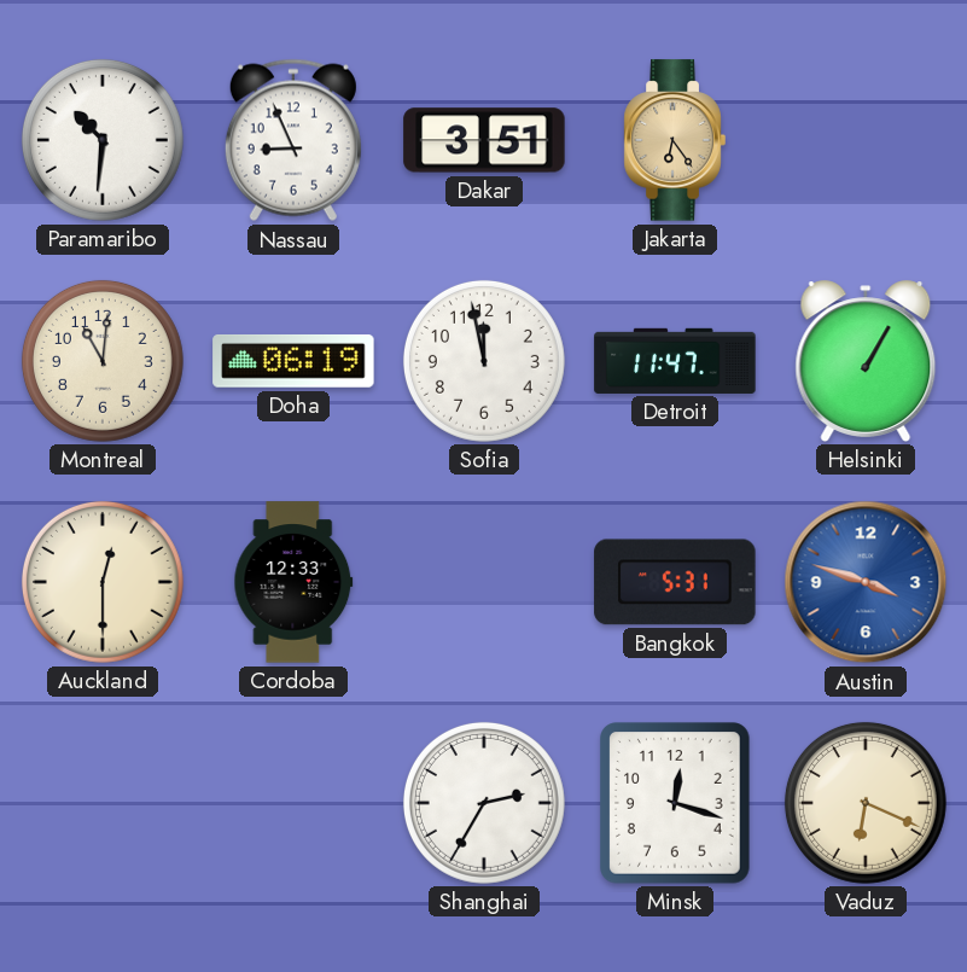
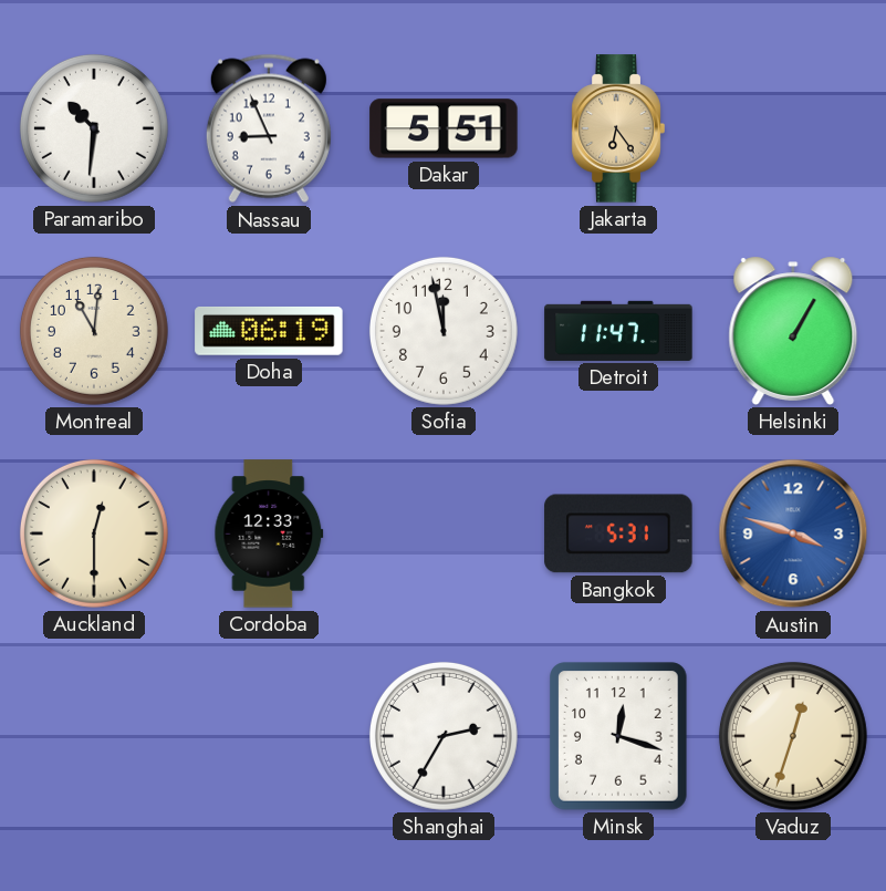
Dakar: 3:51 -> 5:51
Vaduz: 6:19 -> 12:33
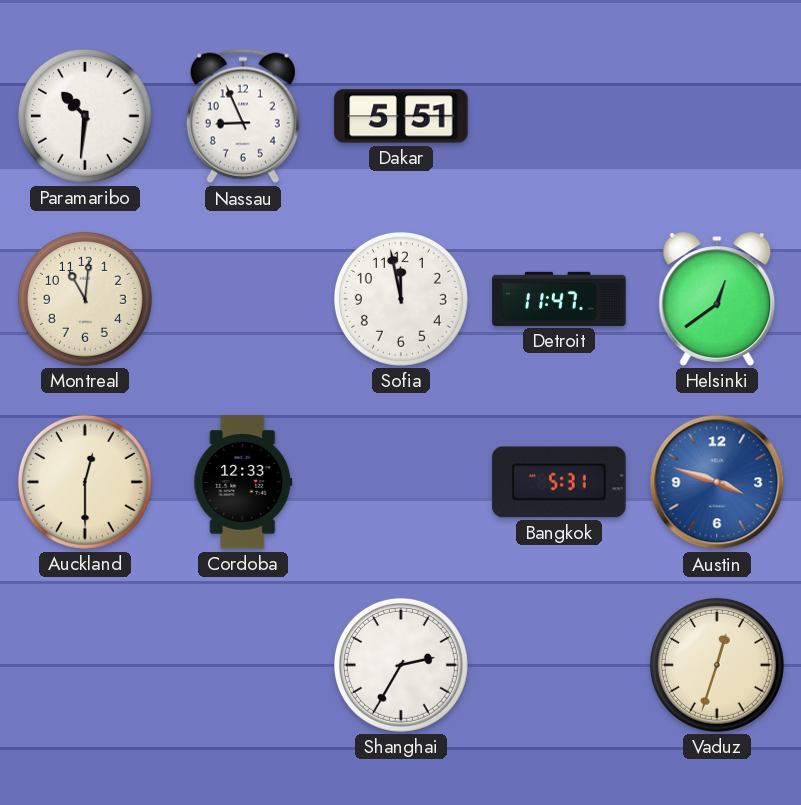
Jakarta: 6:24 -> none
Doha: 06:19 -> none
Helsinki: 1:05 -> 12:39
Minsk: 12:18 -> none
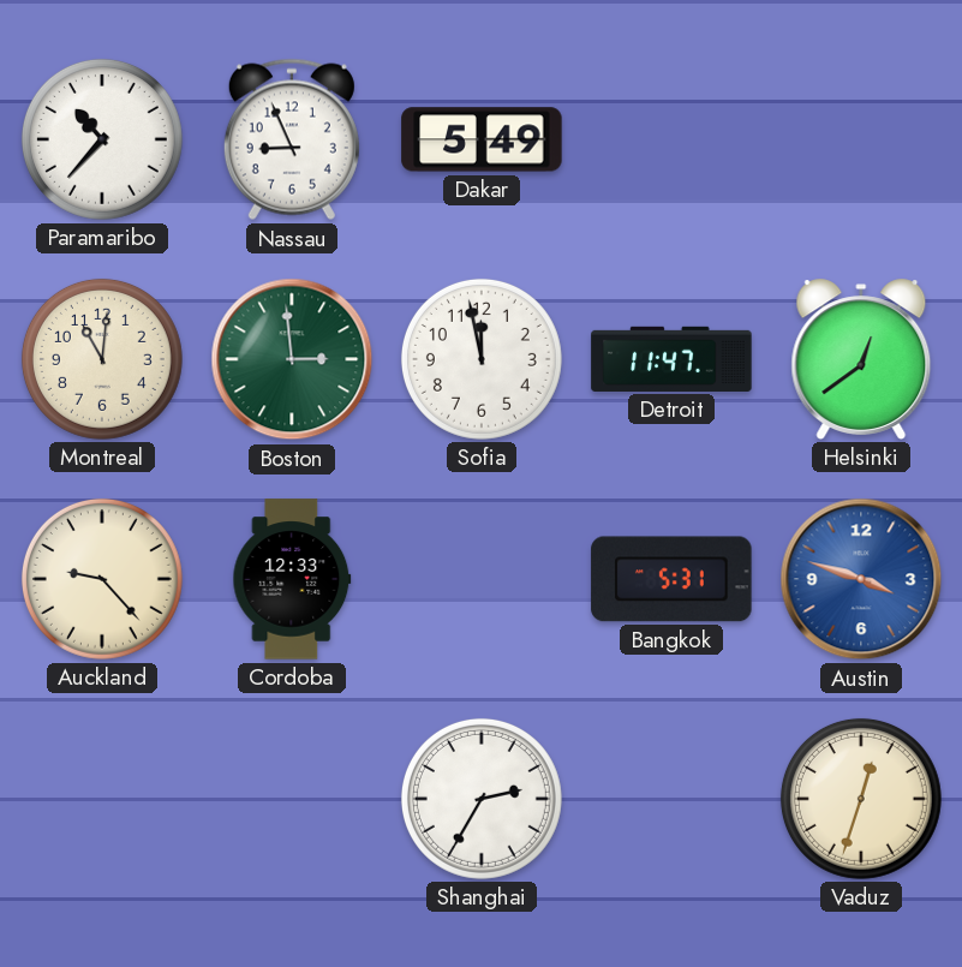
Paramaribo: 10:31 -> 10:37
Dakar: 5:51 -> 5:49
Boston: none -> 2:59
Auckland: 12:30 -> 9:23
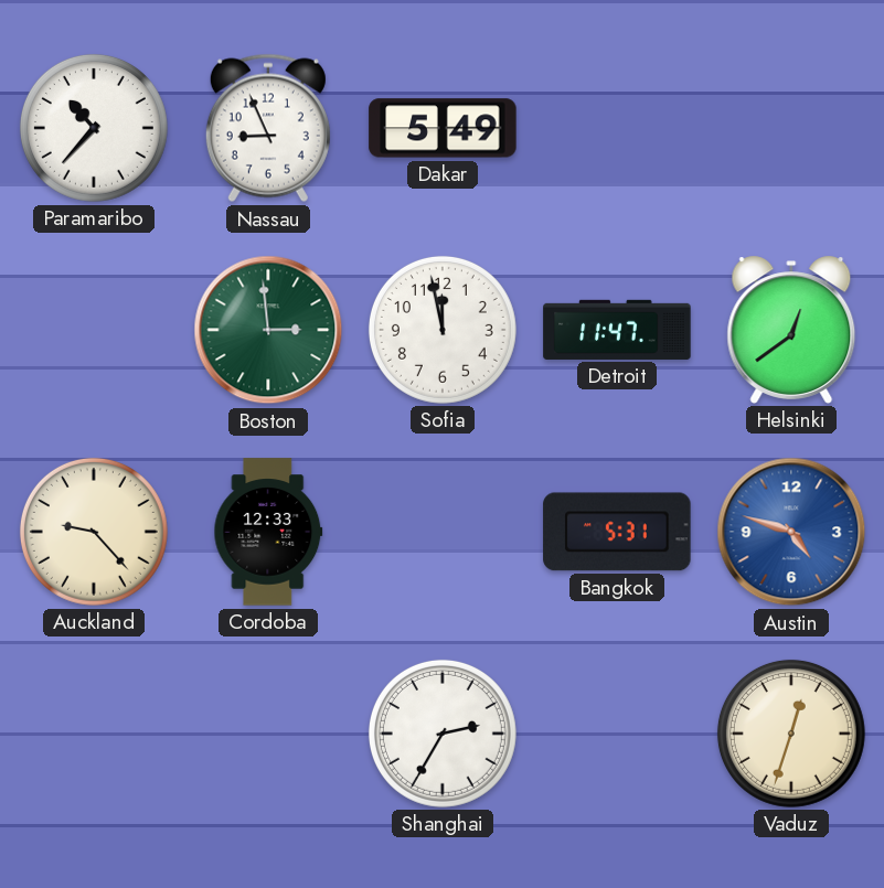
Montreal: 11:01 -> none
Austin: 3:48 -> 4:48
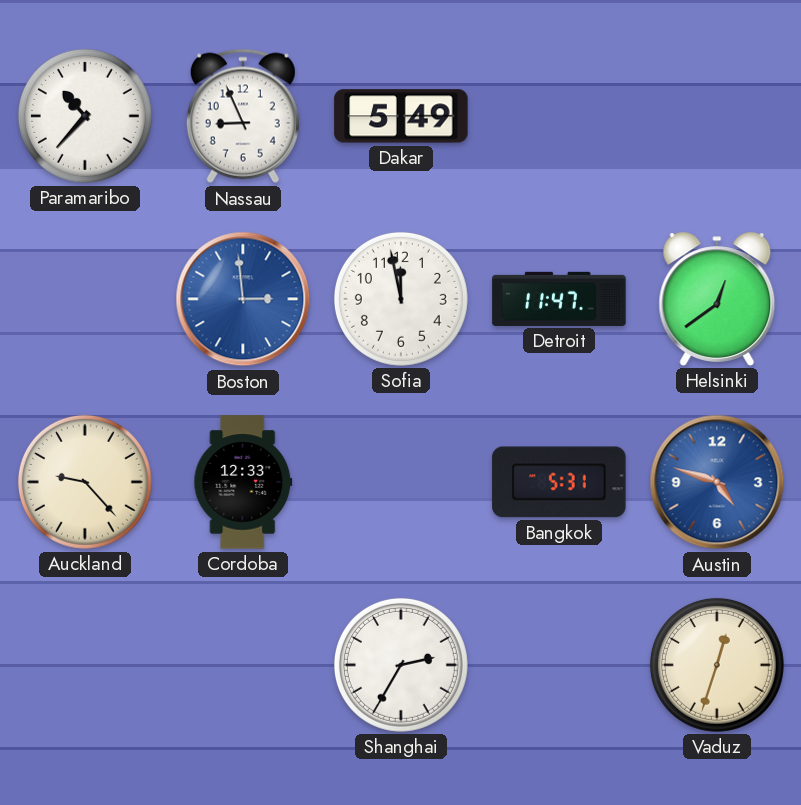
Boston dial: green -> blue
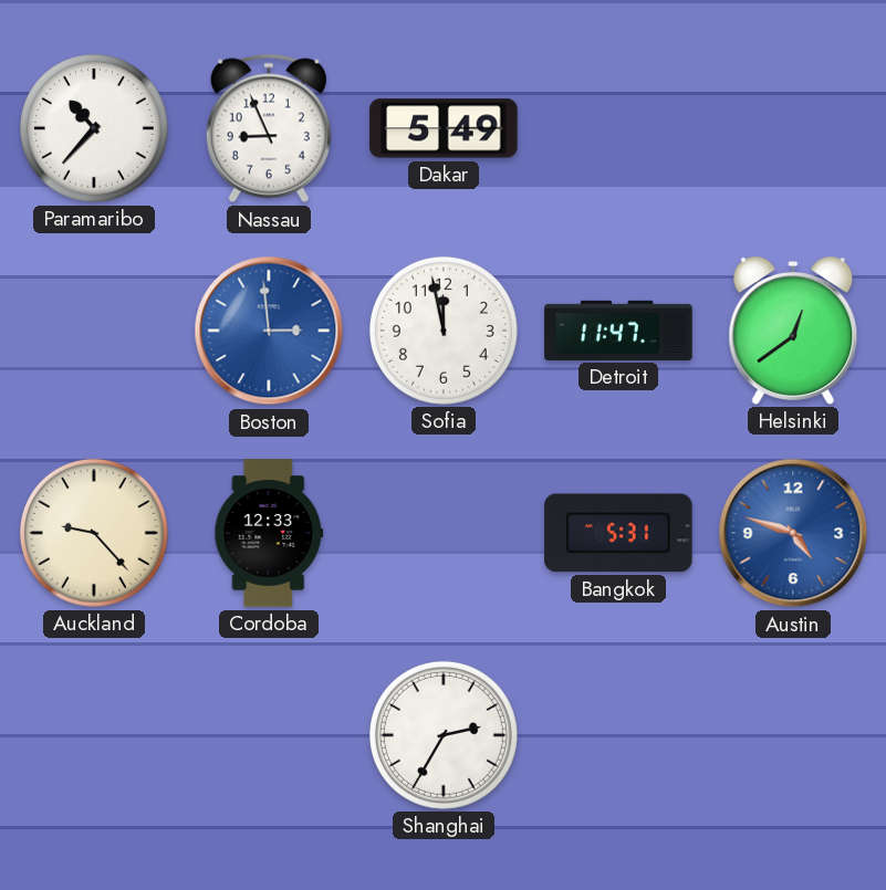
Vaduz: 12:33 -> none
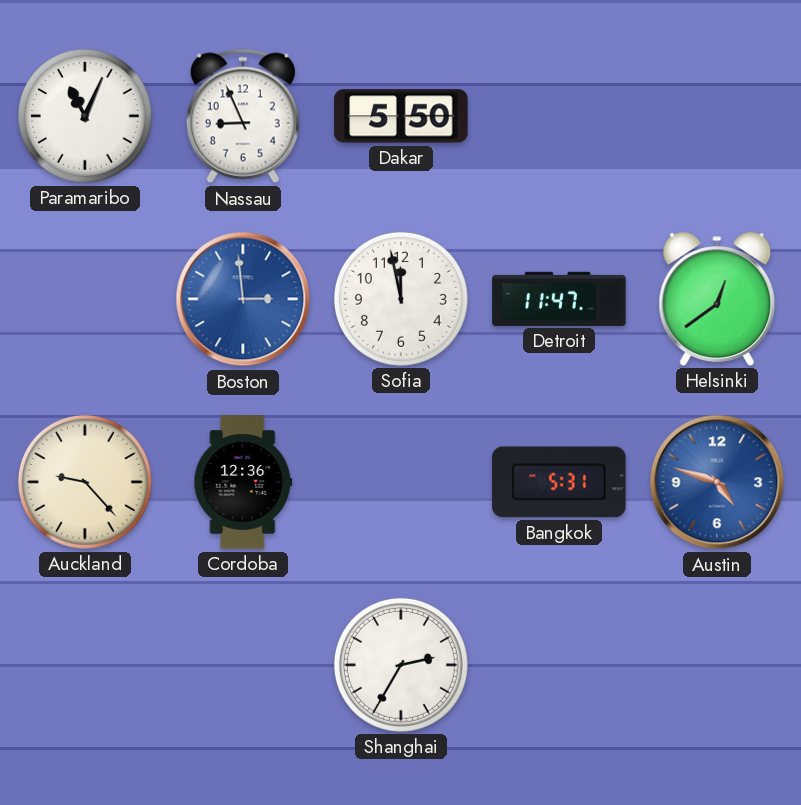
Paramaribo: 10:37 -> 11:04
Dakar: 5:49 -> 5:50
Cordoba: 12:33 -> 12:36
